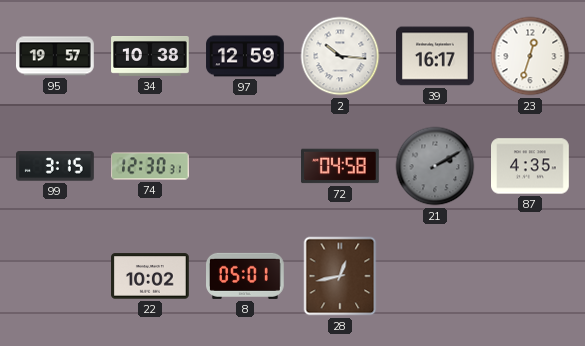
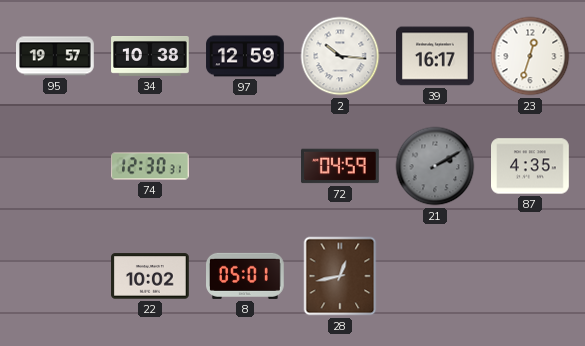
99: 3:15 -> none
72: 04:58 -> 04:59
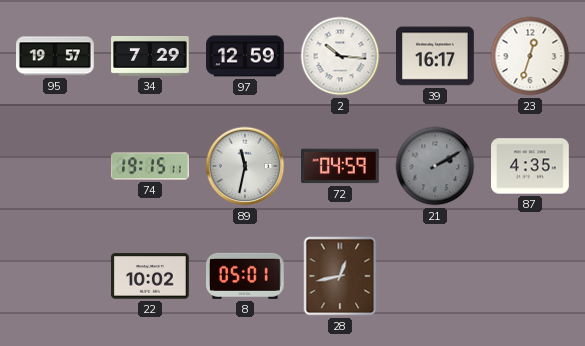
34: 10:38 -> 7:29
74: 12:30 -> 19:15
89: none -> 11:32
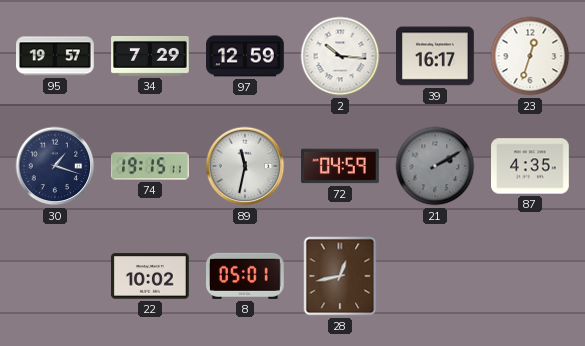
30: none -> 1:18
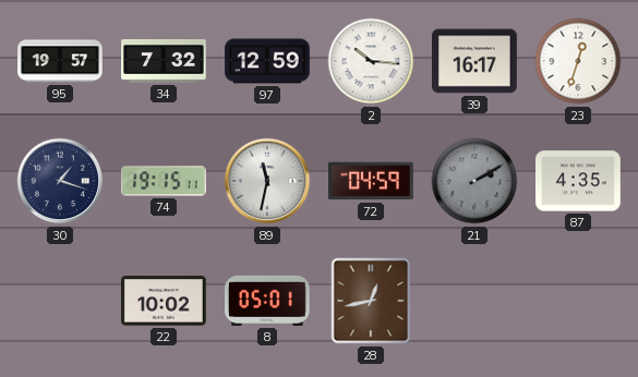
34: 7:29 -> 7:32
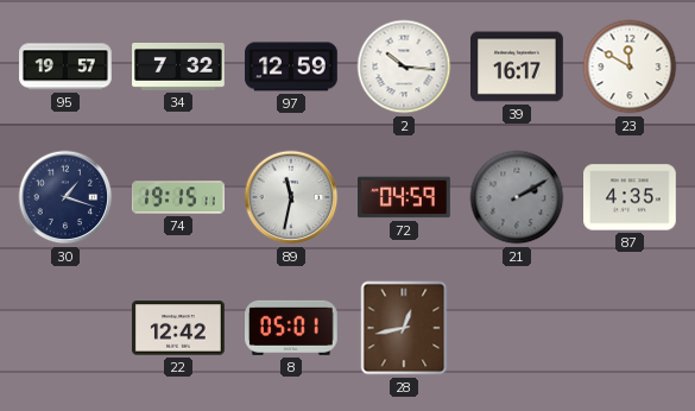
23: 12:33 -> 11:50
22: 10:02 -> 12:42
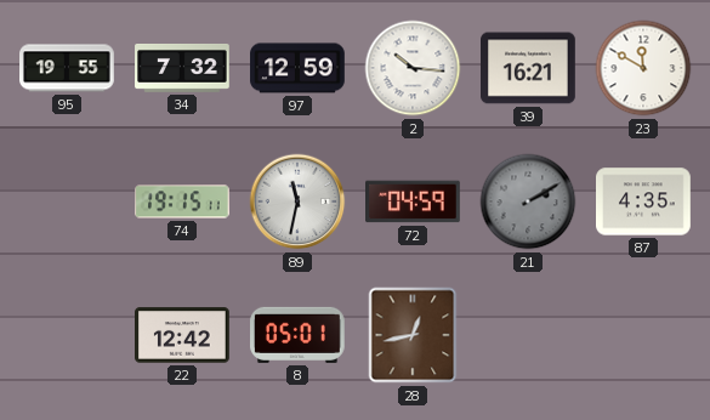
95: 19:57 -> 19:55
39: 16:17 -> 16:21
30: 1:18 -> none
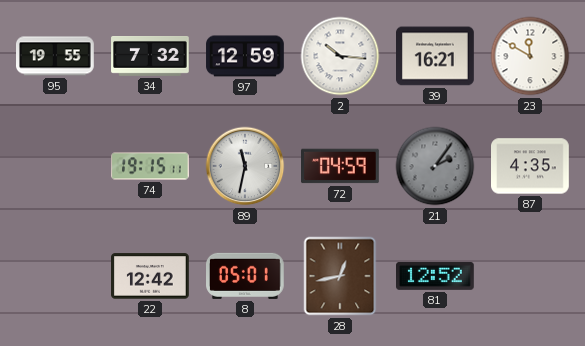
21: 2:10 -> 2:06
81: none -> 12:52
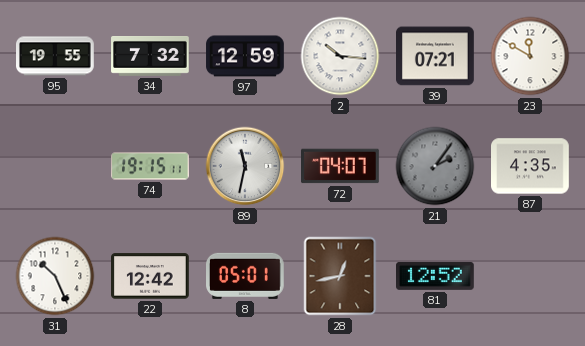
39: 16:21 -> 07:21
72: 04:59 -> 04:07
31: none -> 10:26
